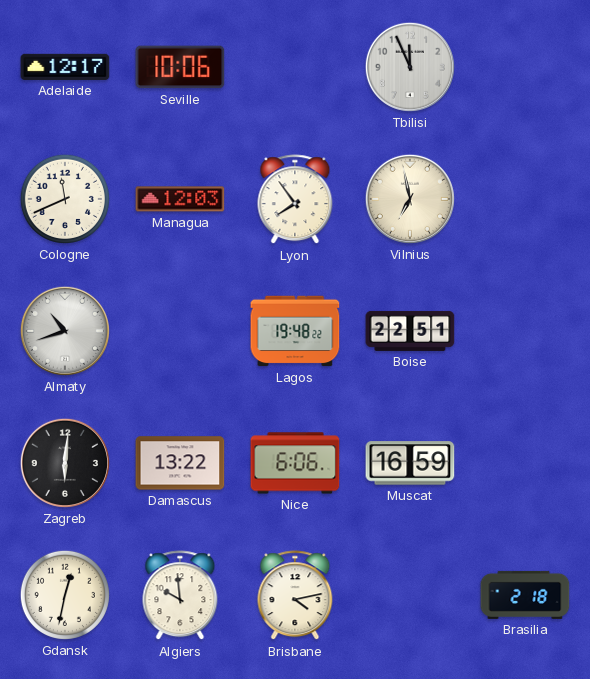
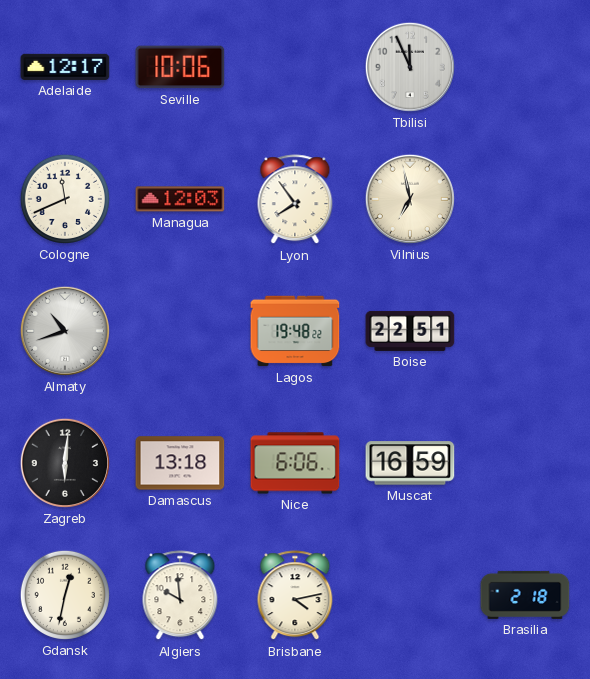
Damascus: 13:22 -> 13:18
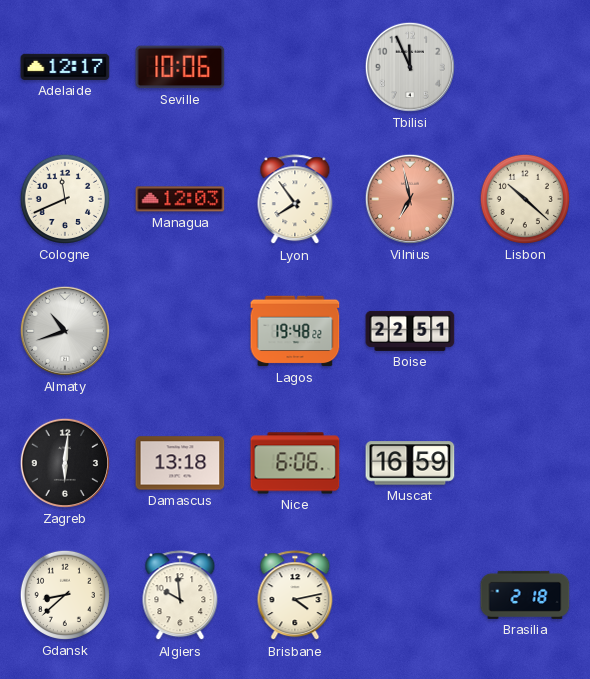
Vilnius dial: cream -> salmon
Lisbon: none -> 10:22
Gdansk: 12:32 -> 8:38
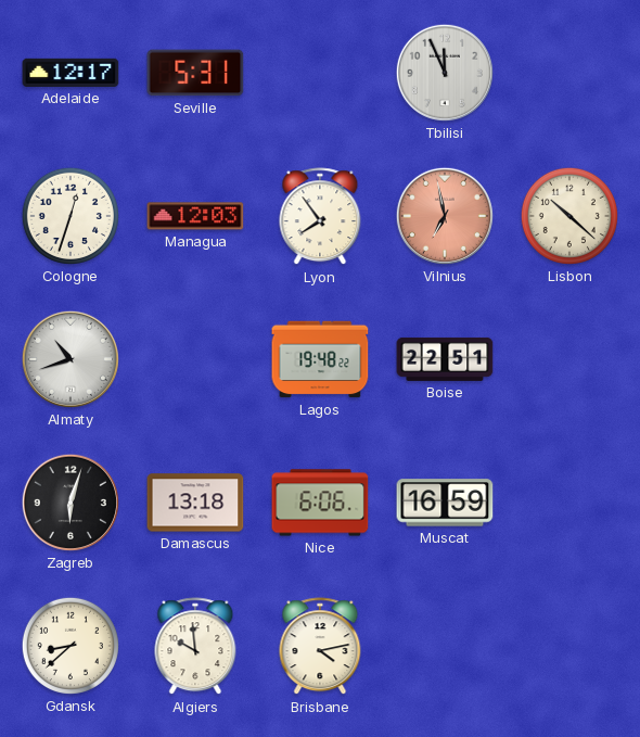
Seville: 10:06 -> 5:31
Cologne: 11:41 -> 12:33
Zagreb: 6:01 -> 6:03
Brasilia: 2:18 -> none
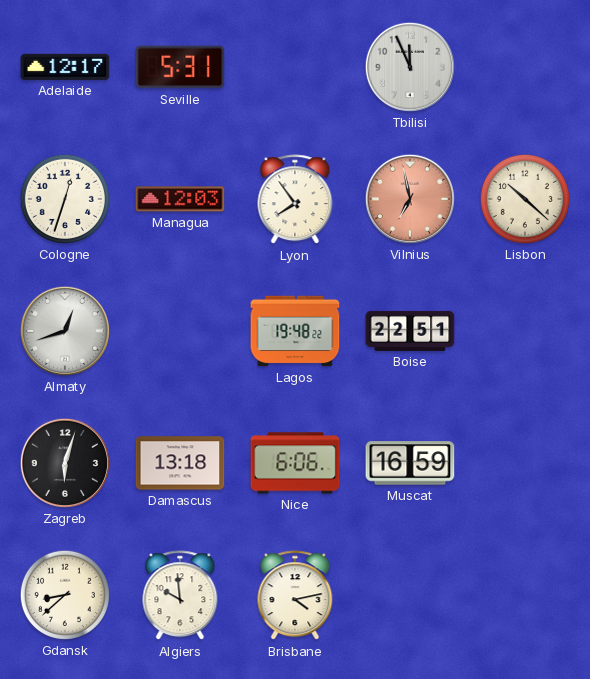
Almaty: 10:42 -> 12:42
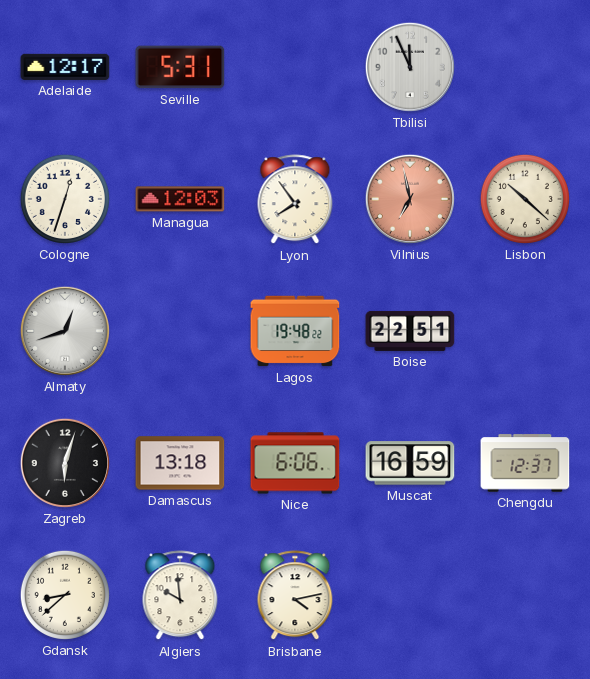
Chengdu: none -> 12:37
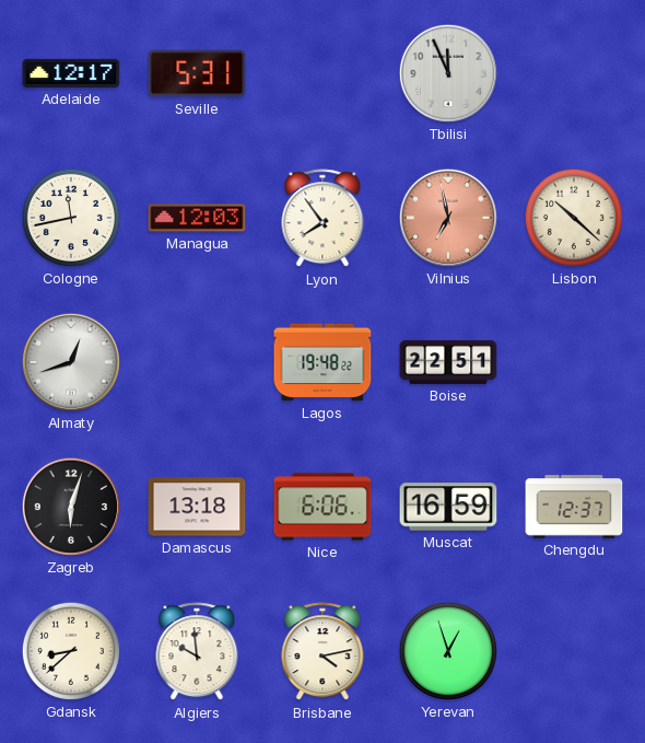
Cologne: 12:33 -> 11:43
Yerevan: none -> 12:57
